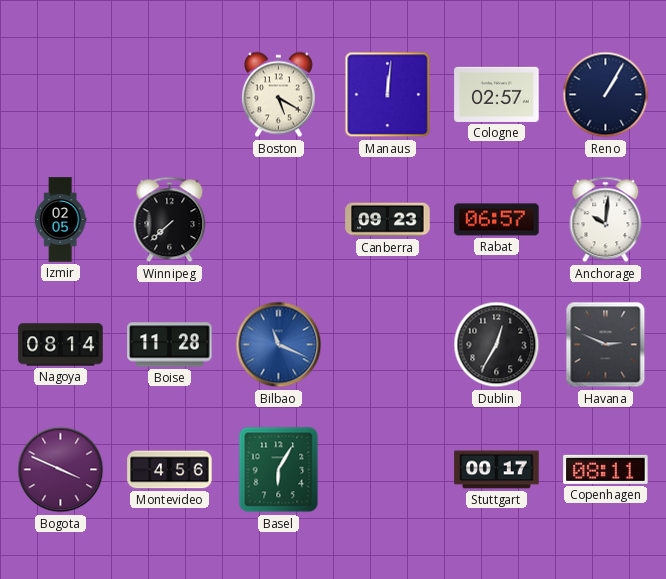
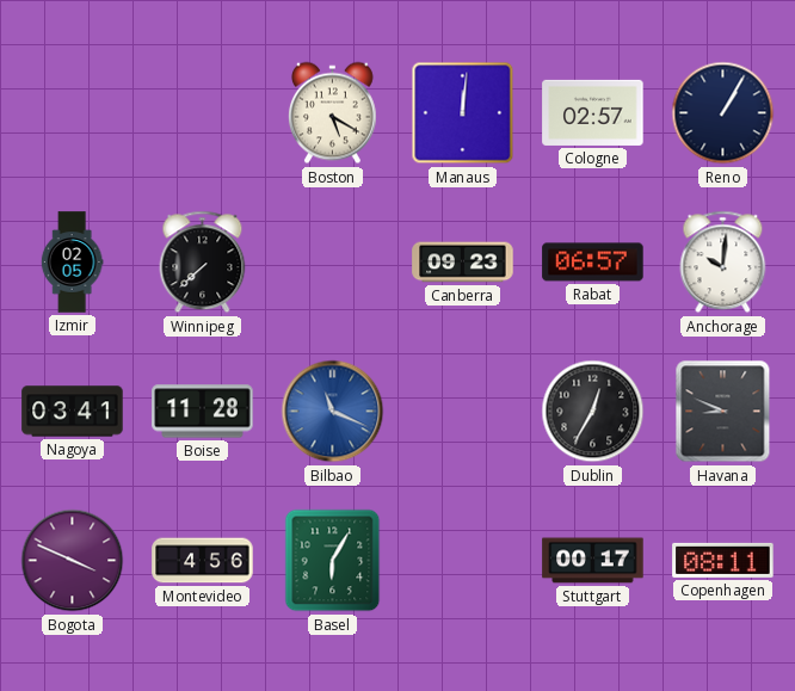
Nagoya: 08:14 -> 03:41
Havana: 2:49 -> 8:49
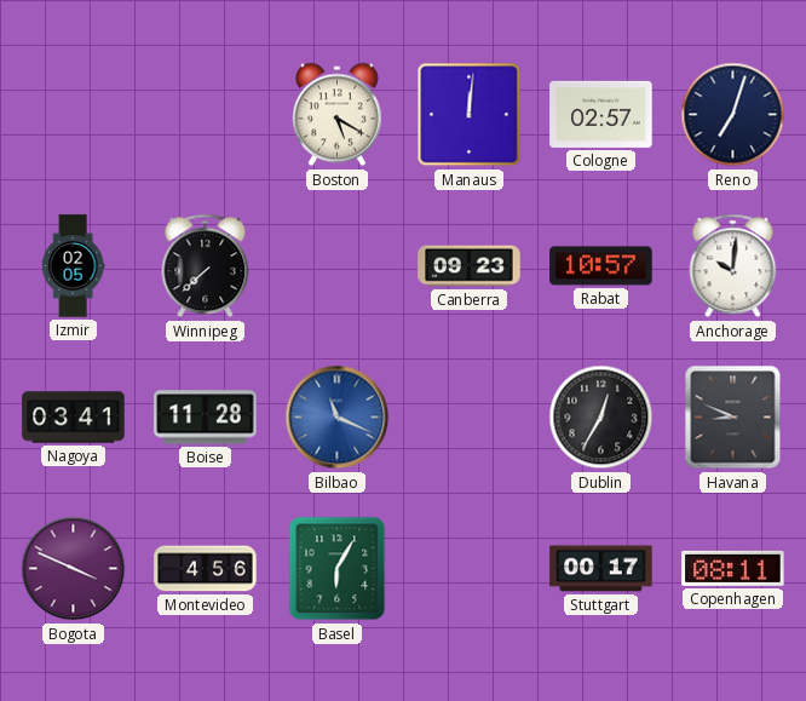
Reno: 1:05 -> 7:03
Rabat: 06:57 -> 10:57
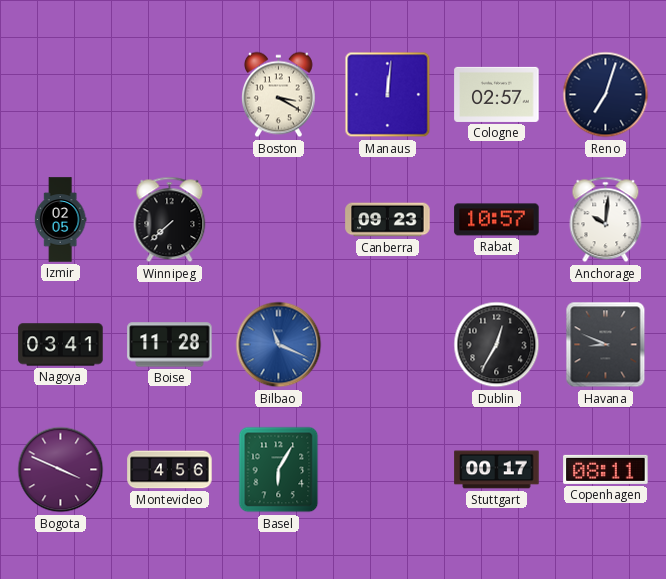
Boston: 5:20 -> 3:20
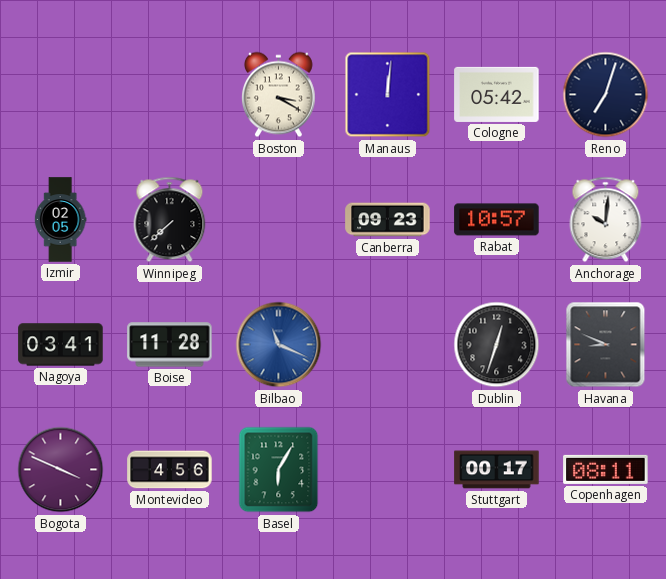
Cologne: 02:57 -> 05:42
Dublin: 12:35 -> 12:33
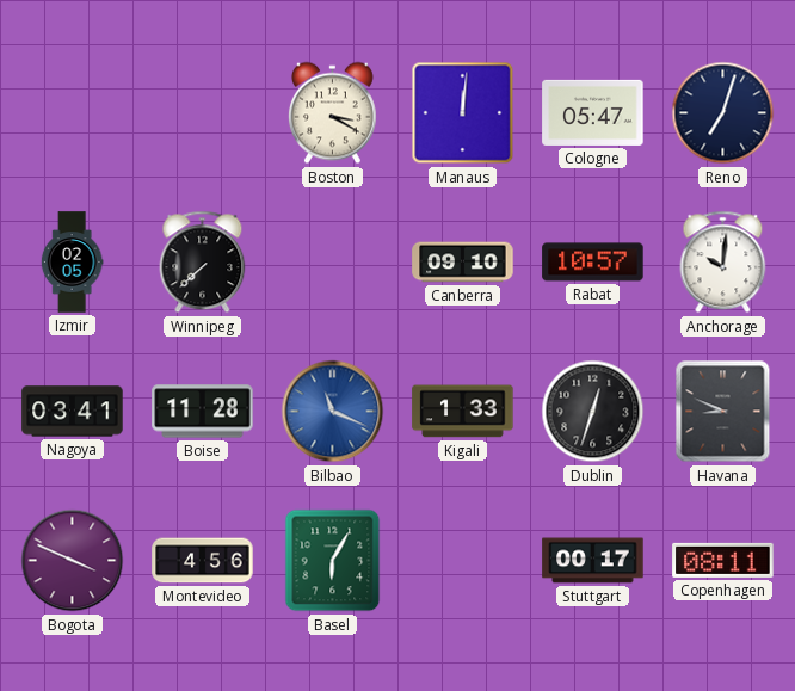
Cologne: 05:42 -> 05:47
Canberra: 09:23 -> 09:10
Kigali: none -> 1:33
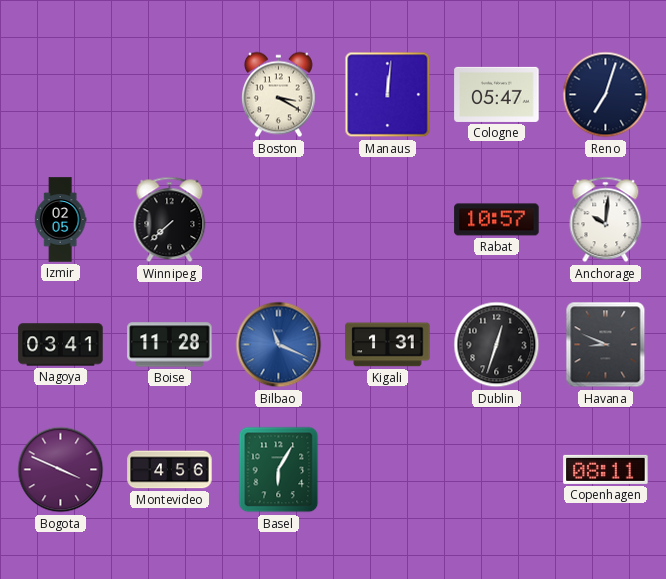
Canberra: 09:10 -> none
Kigali: 1:33 -> 1:31
Stuttgart: 00:17 -> none
